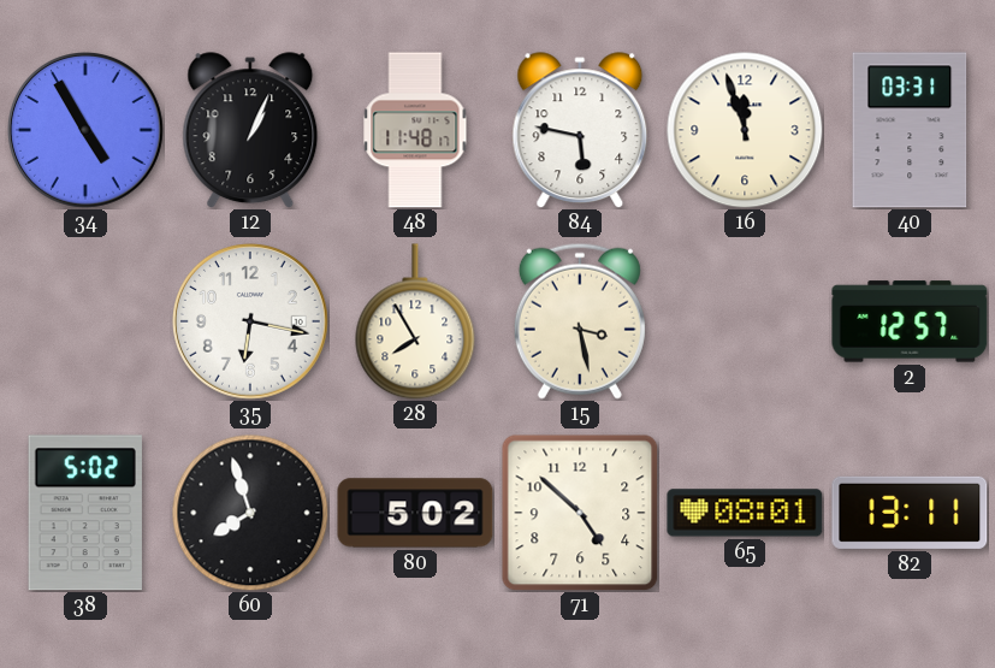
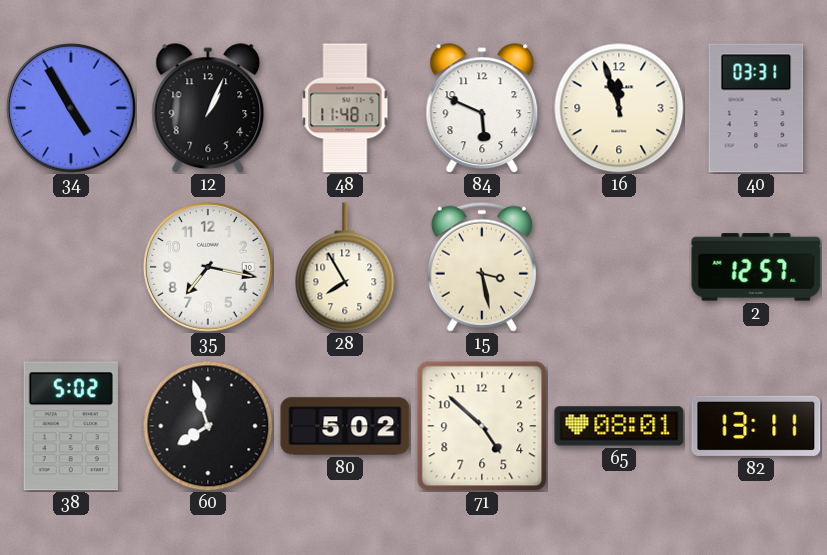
84: 5:47 -> 5:49
35: 6:17 -> 7:17
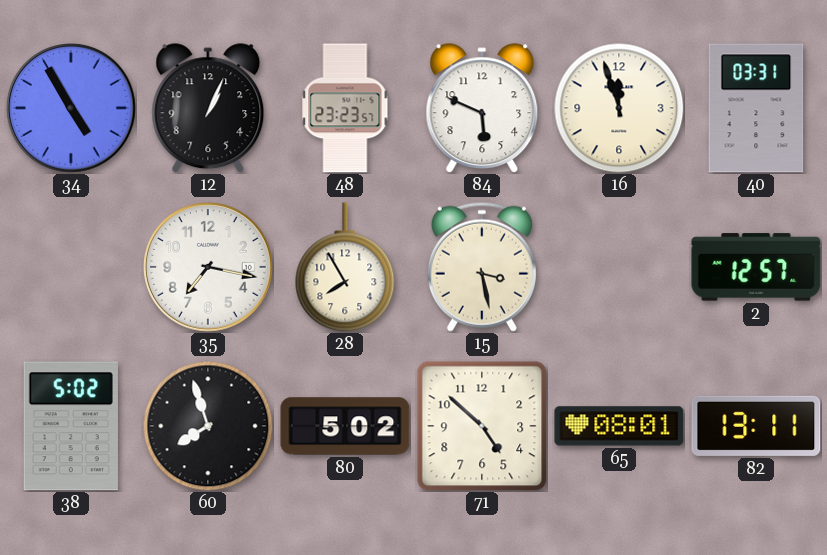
48: 11:48 -> 23:23
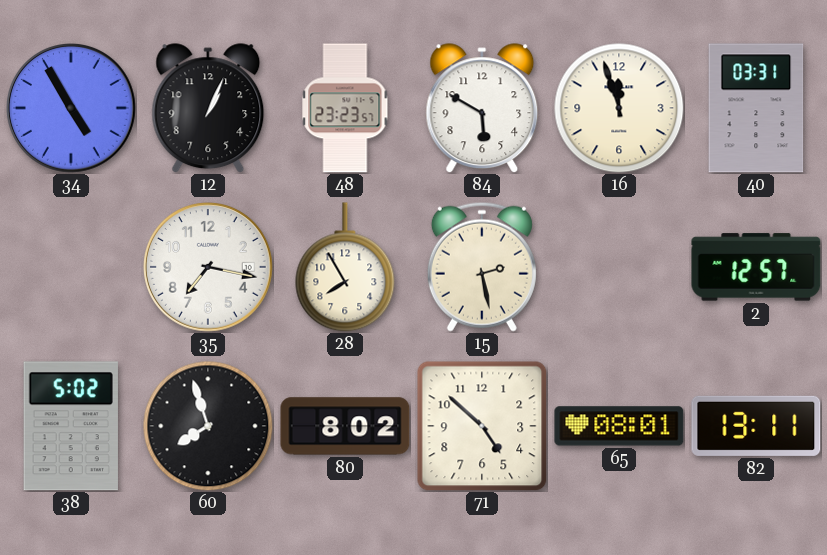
84: 5:49 -> 5:50
15: 3:28 -> 2:28
80: 5:02 -> 8:02
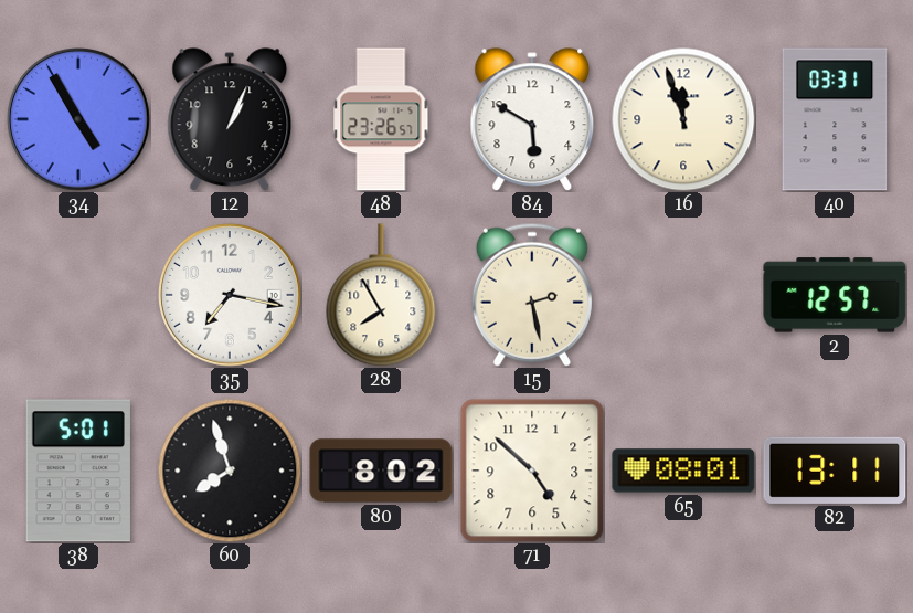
48: 23:23 -> 23:26
38: 5:02 -> 5:01
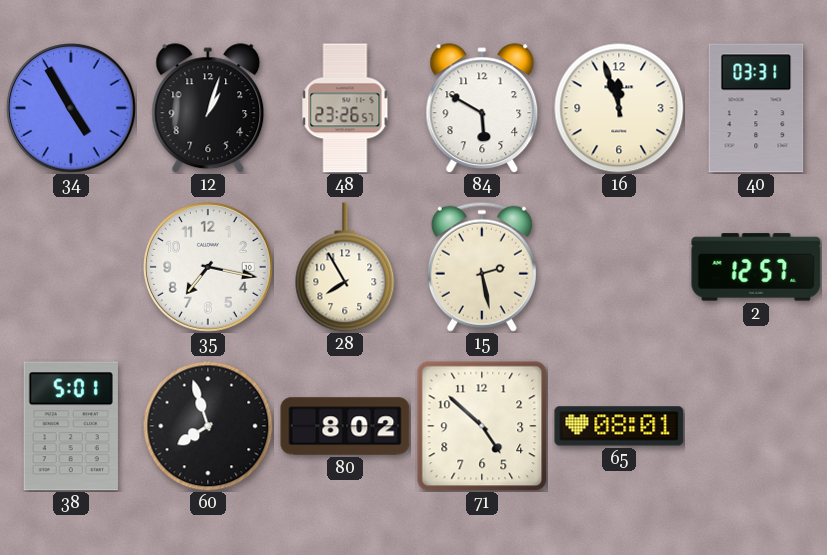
12: 1:04 -> 1:03
82: 13:11 -> none
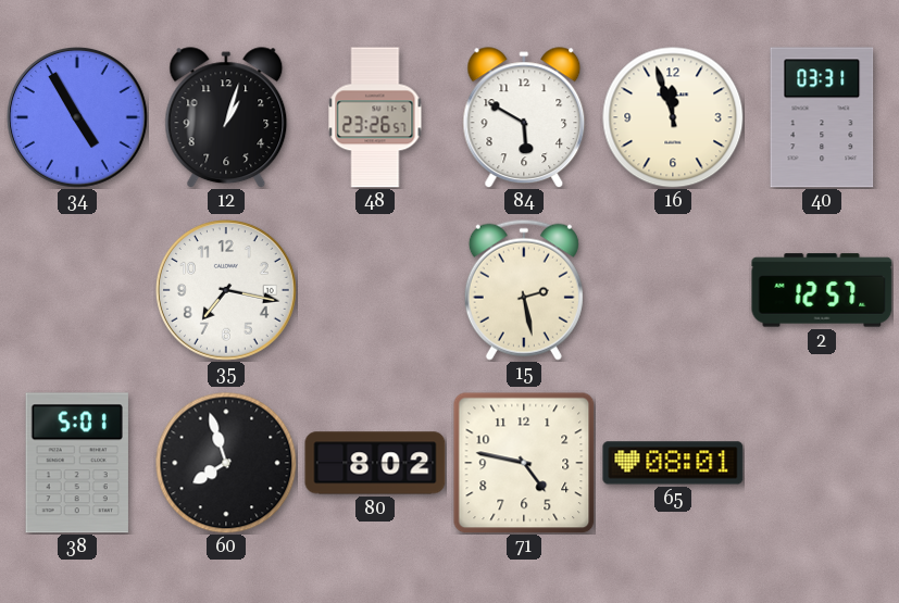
28: 7:55 -> none
71: 4:52 -> 4:47
